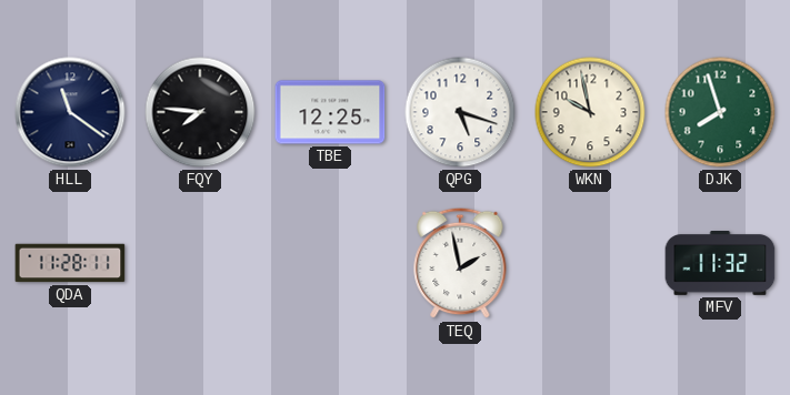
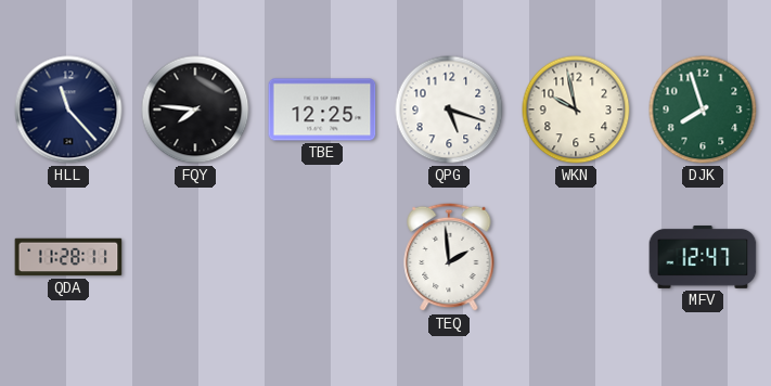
HLL: 11:21 -> 11:23
TEQ: 1:58 -> 1:59
MFV: 11:32 -> 12:47
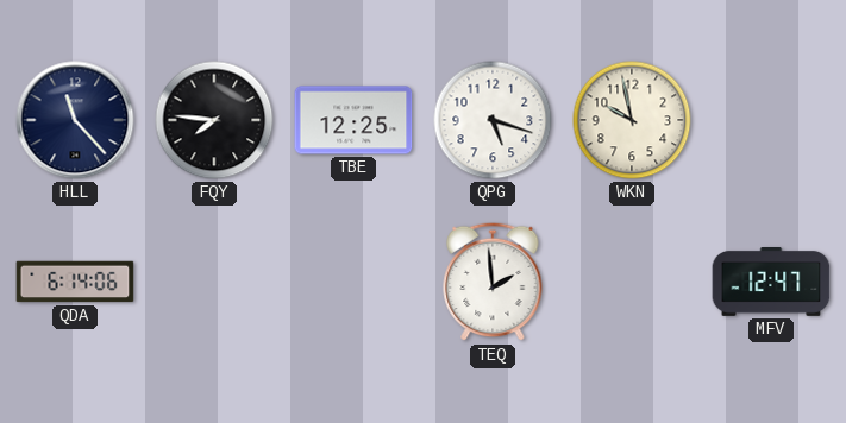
DJK: 7:57 -> none
QDA: 11:28 -> 6:14
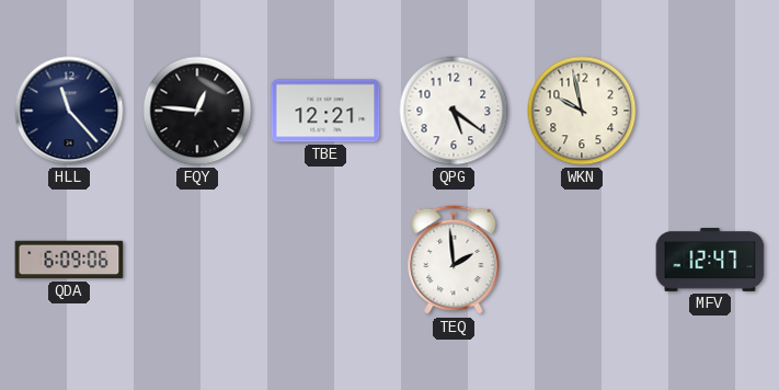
FQY: 7:46 -> 12:46
TBE: 12:25 -> 12:21
QPG: 5:18 -> 5:21
QDA: 6:14 -> 6:09
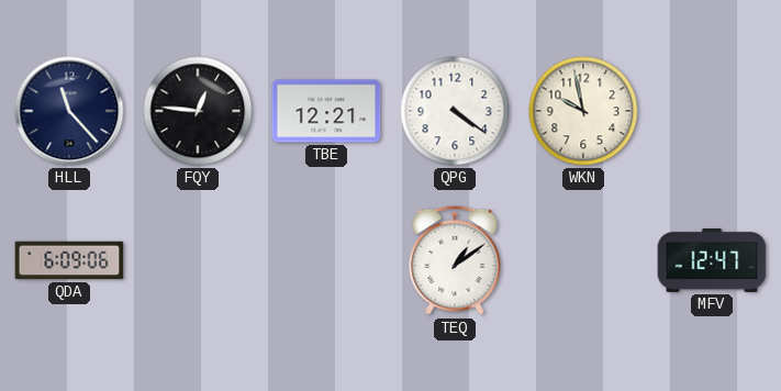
QPG: 5:21 -> 4:21
TEQ: 1:59 -> 1:09
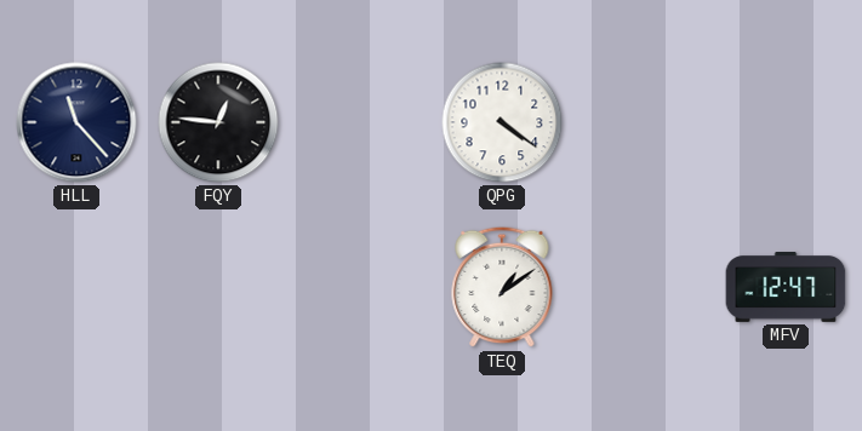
TBE: 12:21 -> none
WKN: 9:58 -> none
QDA: 6:09 -> none
